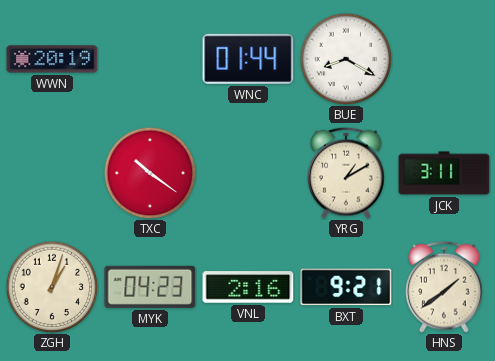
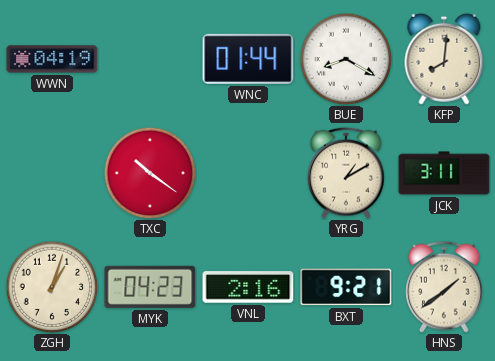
WWN: 20:19 -> 04:19
KFP: none -> 8:01
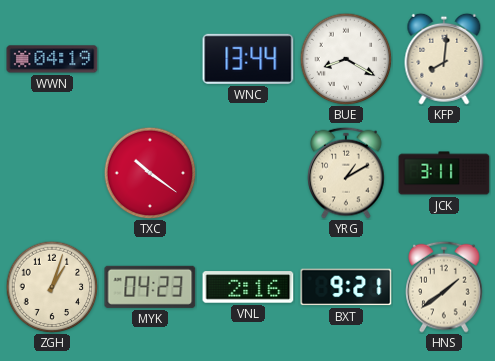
WNC: 01:44 -> 13:44
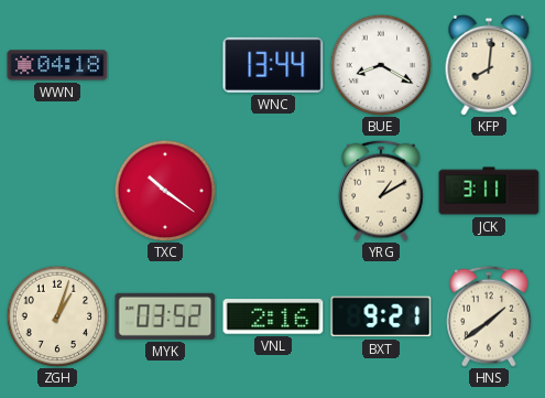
WWN: 04:19 -> 04:18
MYK: 04:23 -> 03:52
